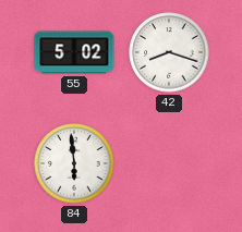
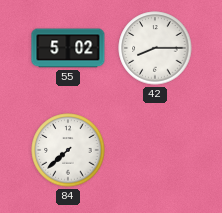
42: 8:18 -> 8:15
84: 5:59 -> 7:38
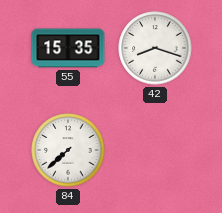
55: 5:02 -> 15:35
42: 8:15 -> 8:18
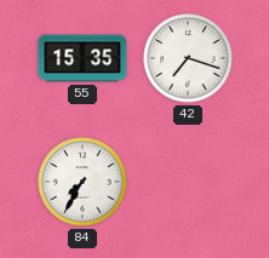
42: 8:18 -> 7:18
84: 7:38 -> 7:35
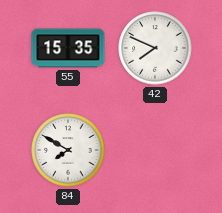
42: 7:18 -> 7:49
84: 7:35 -> 7:50
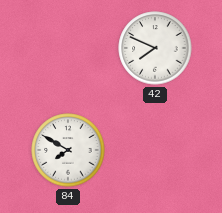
55: 15:35 -> none
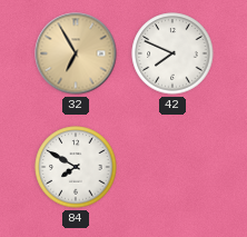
32: none -> 6:55
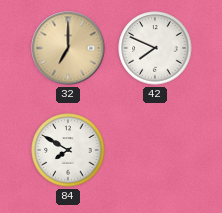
32: 6:55 -> 7:00
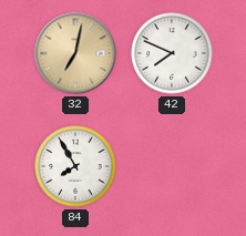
32: 7:00 -> 7:02
84: 7:50 -> 7:55
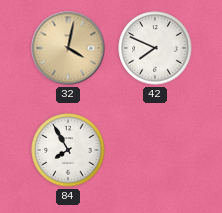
32: 7:02 -> 4:02
